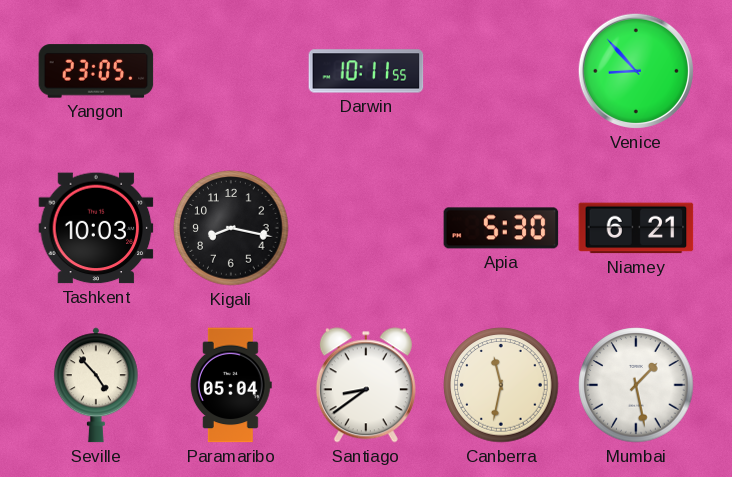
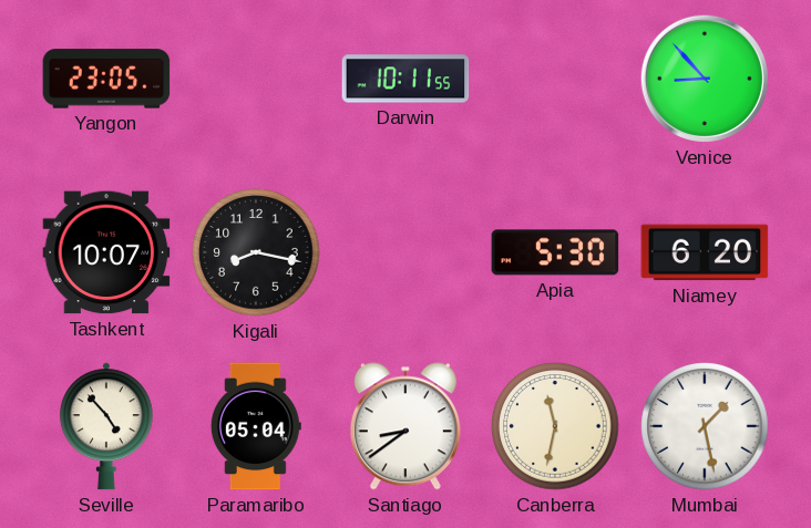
Tashkent: 10:03 -> 10:07
Niamey: 6:21 -> 6:20
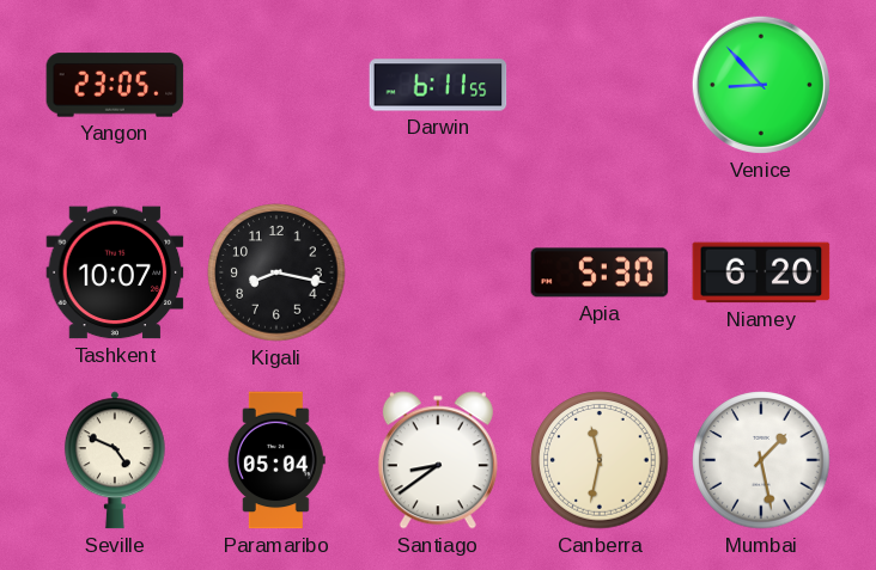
Darwin: 10:11 -> 6:11
Seville: 4:53 -> 4:49
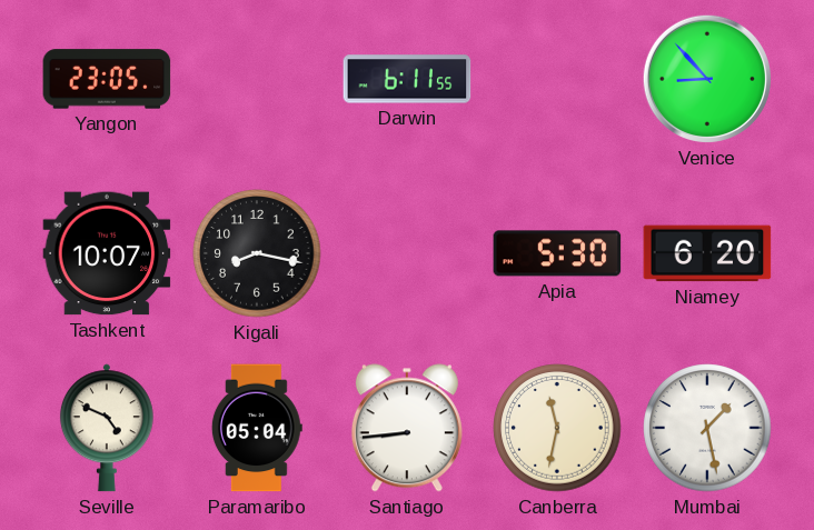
Santiago: 8:39 -> 8:44
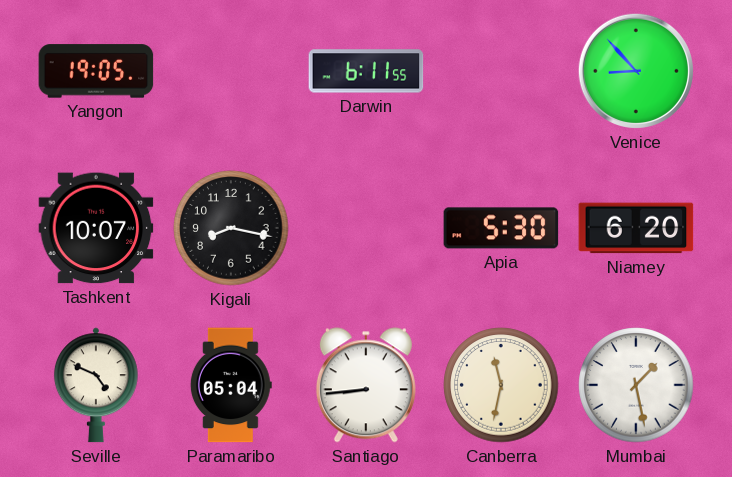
Yangon: 23:05 -> 19:05
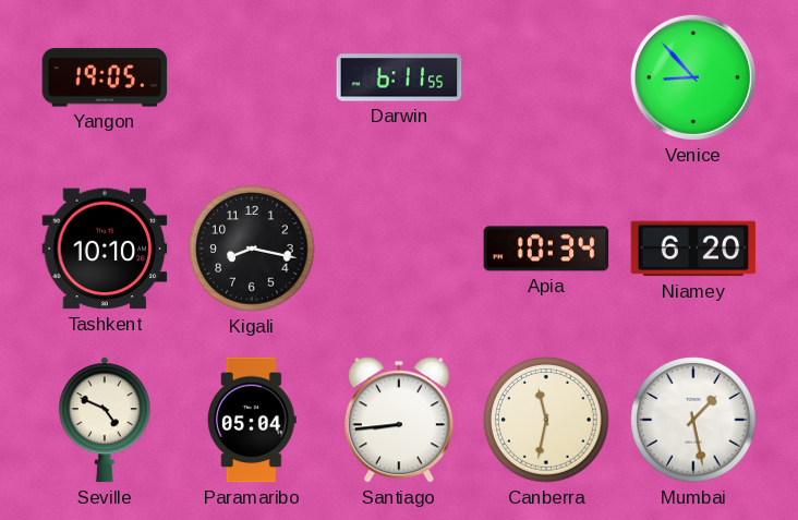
Tashkent: 10:07 -> 10:10
Apia: 5:30 -> 10:34
